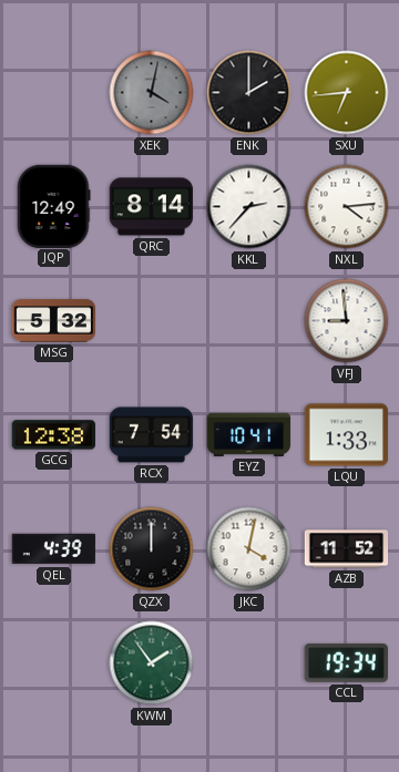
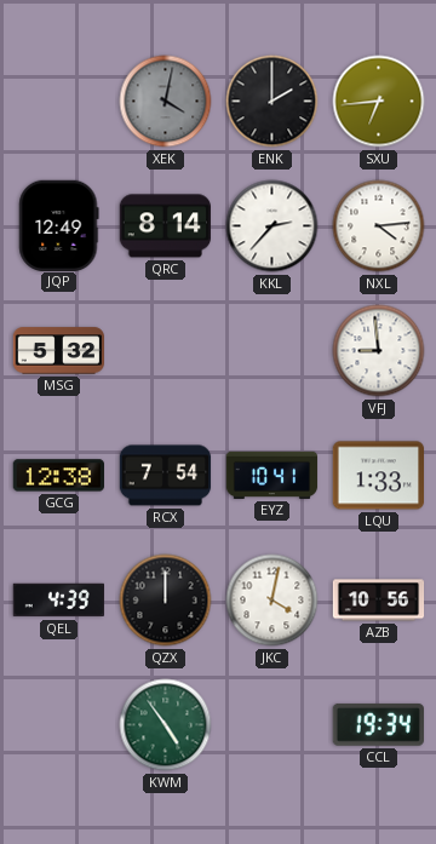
AZB: 11:52 -> 10:56
KWM: 1:54 -> 4:54
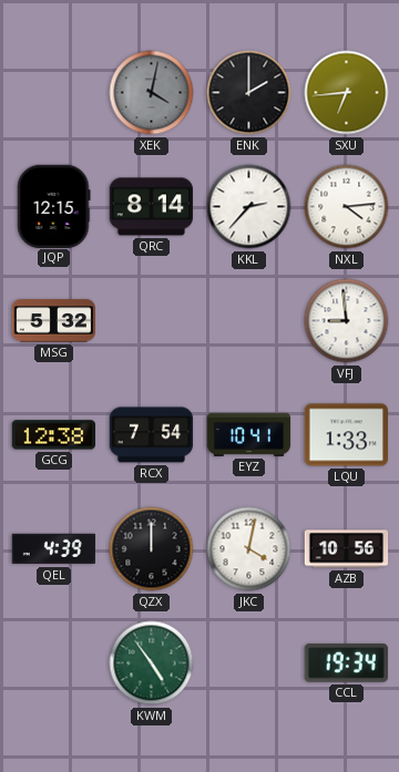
JQP: 12:49 -> 12:15
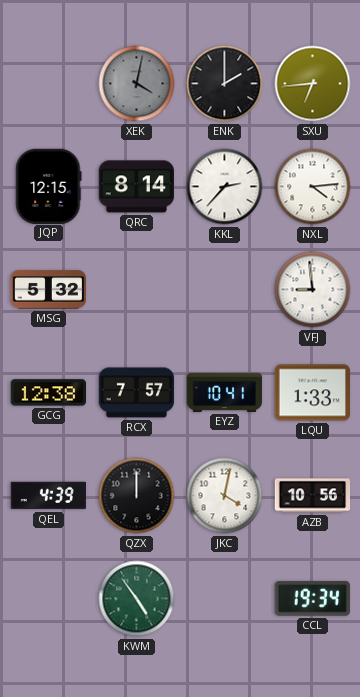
RCX: 7:54 -> 7:57
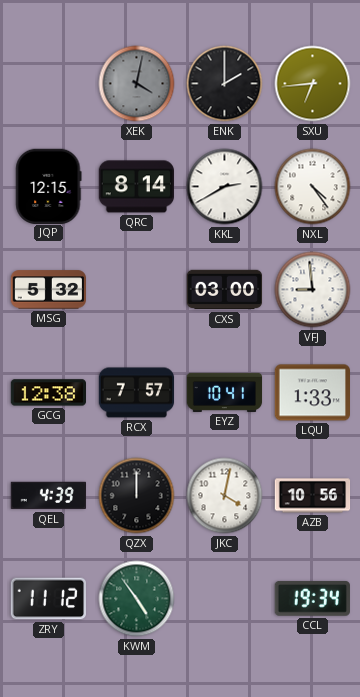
KKL: 2:37 -> 2:40
NXL: 4:14 -> 4:24
CXS: none -> 03:00
ZRY: none -> 11:12
